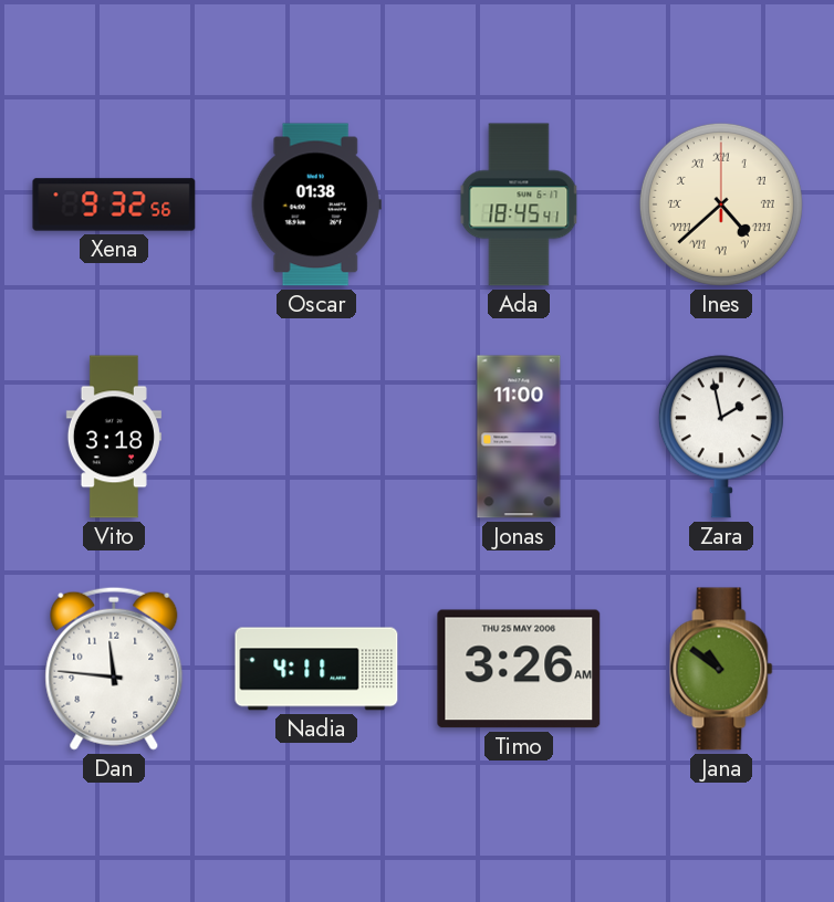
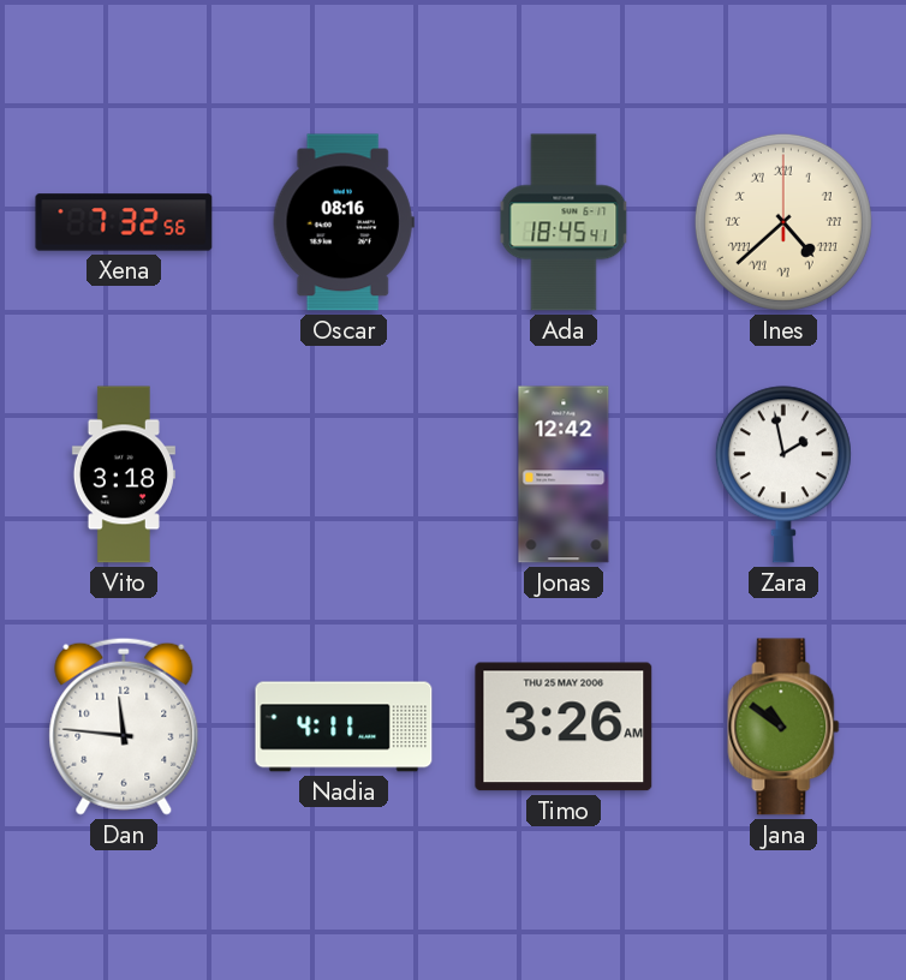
Xena: 9:32 -> 7:32
Oscar: 01:38 -> 08:16
Jonas: 11:00 -> 12:42
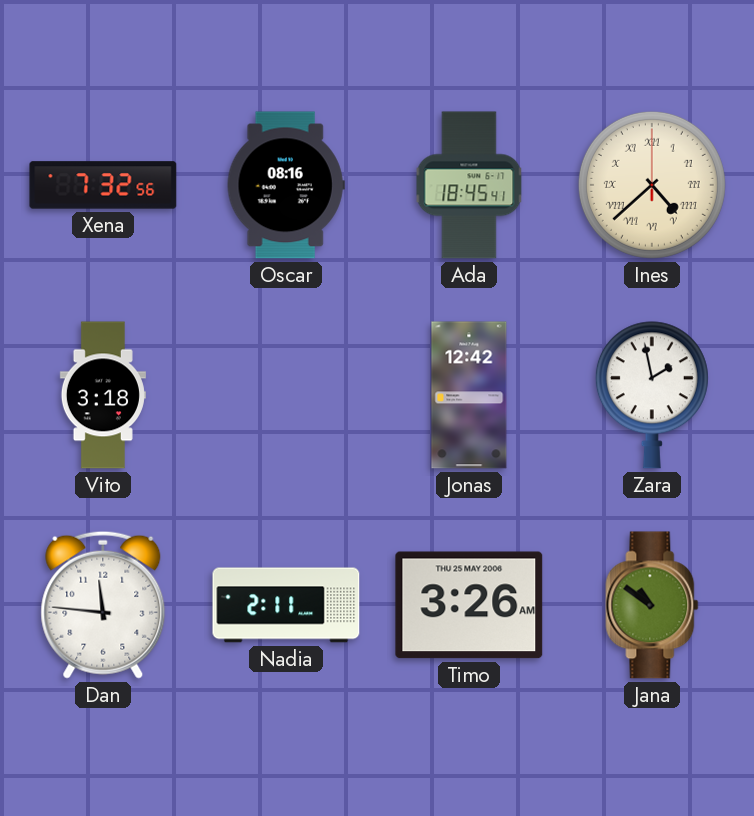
Nadia: 4:11 -> 2:11
